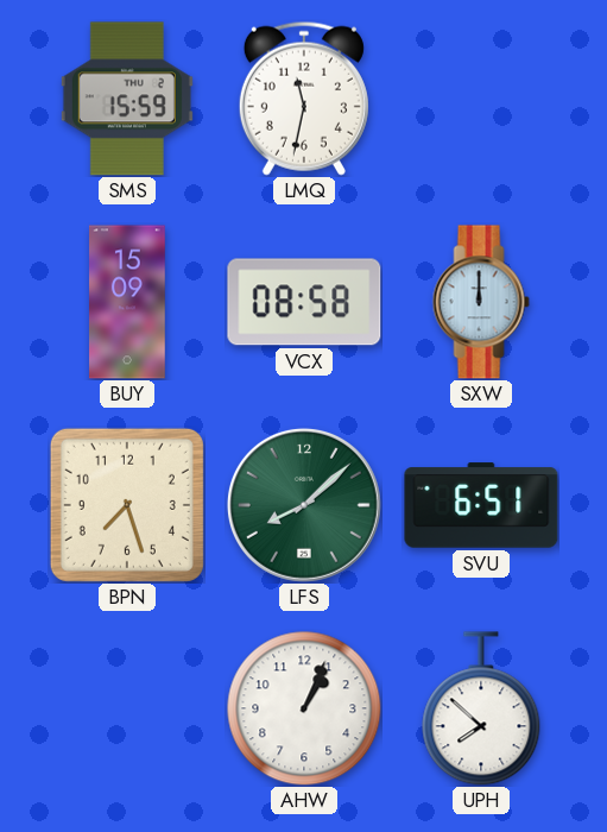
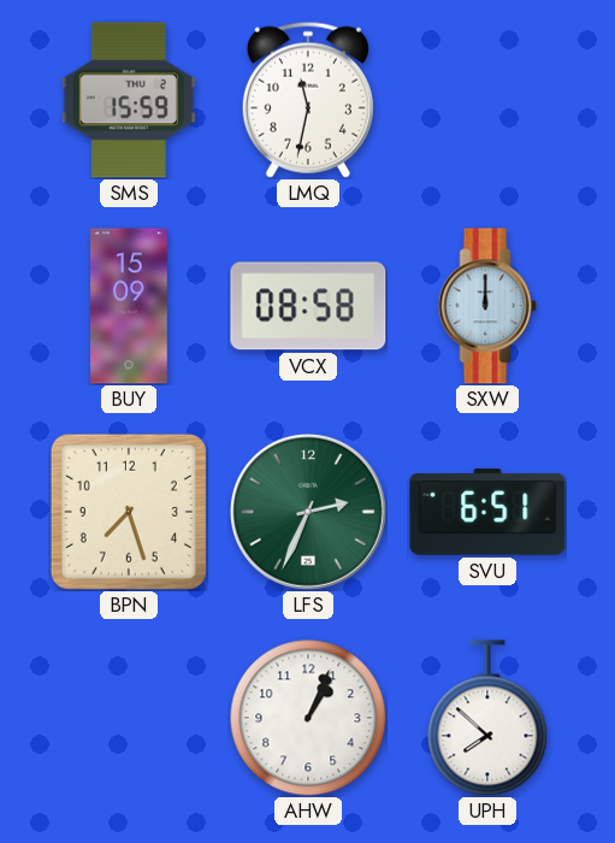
LFS: 8:08 -> 2:34
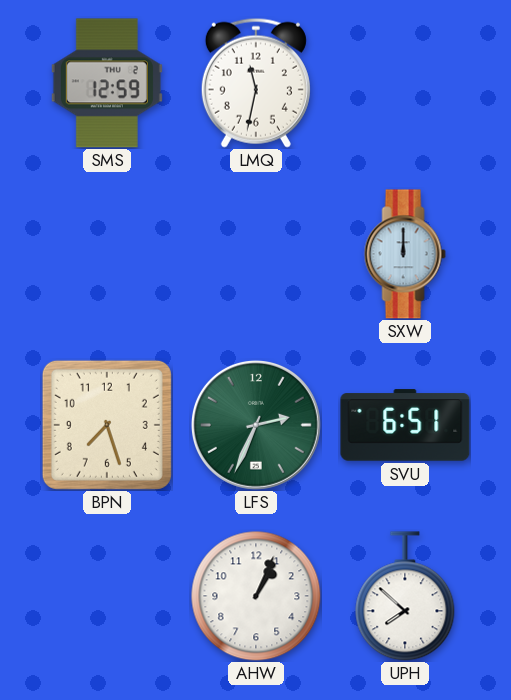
SMS: 15:59 -> 12:59
BUY: 15:09 -> none
VCX: 08:58 -> none
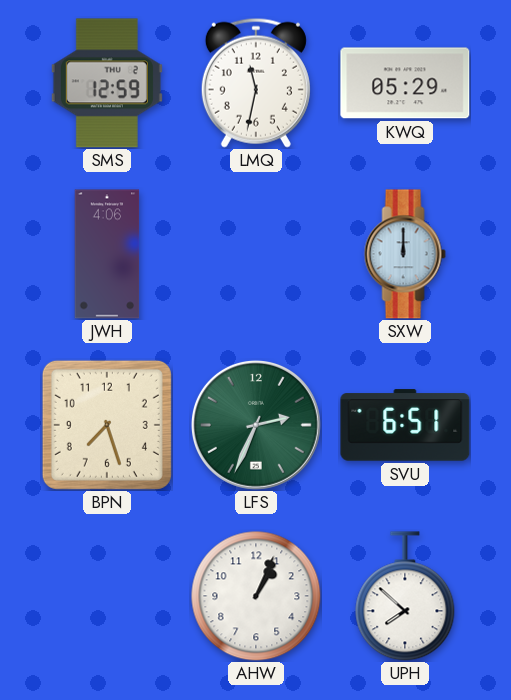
KWQ: none -> 05:29
JWH: none -> 4:06
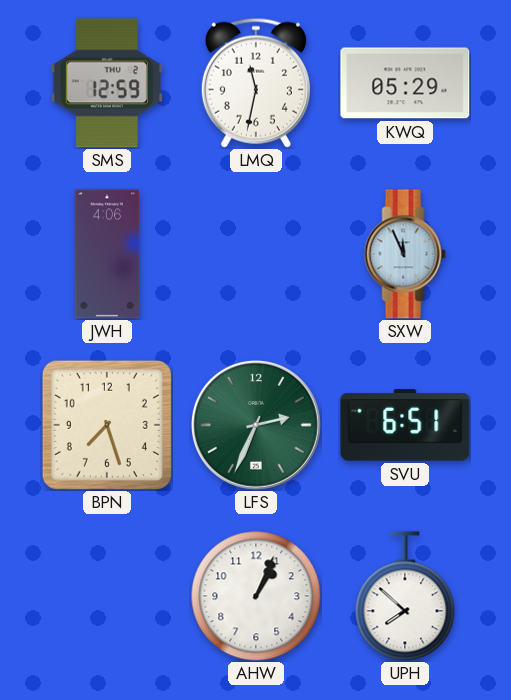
SXW: 12:00 -> 11:56
